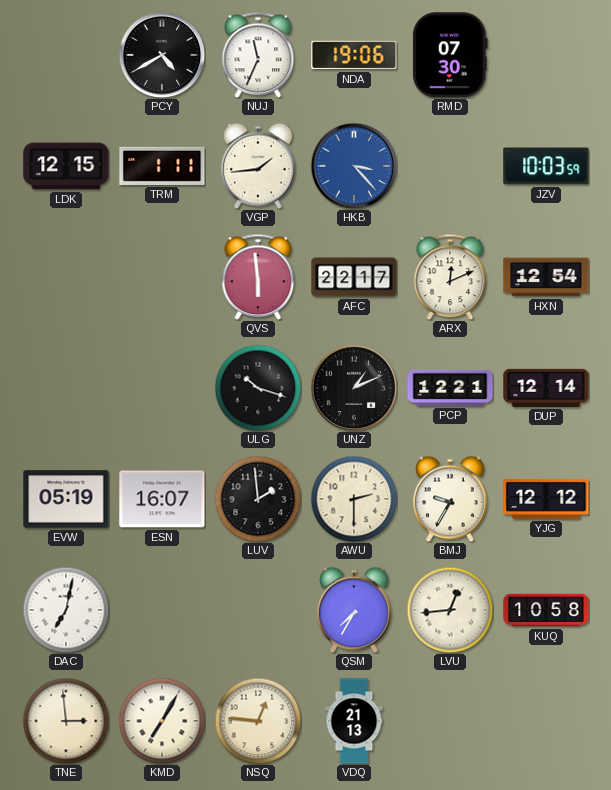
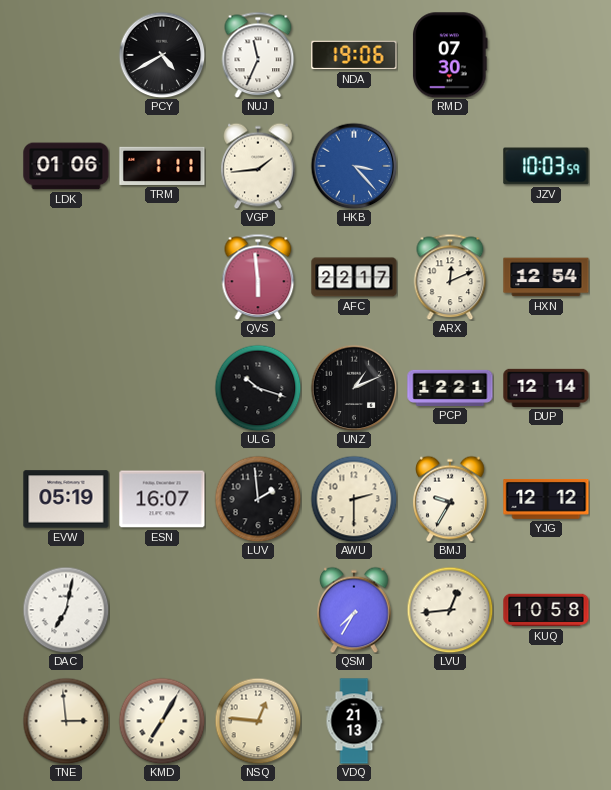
LDK: 12:15 -> 01:06
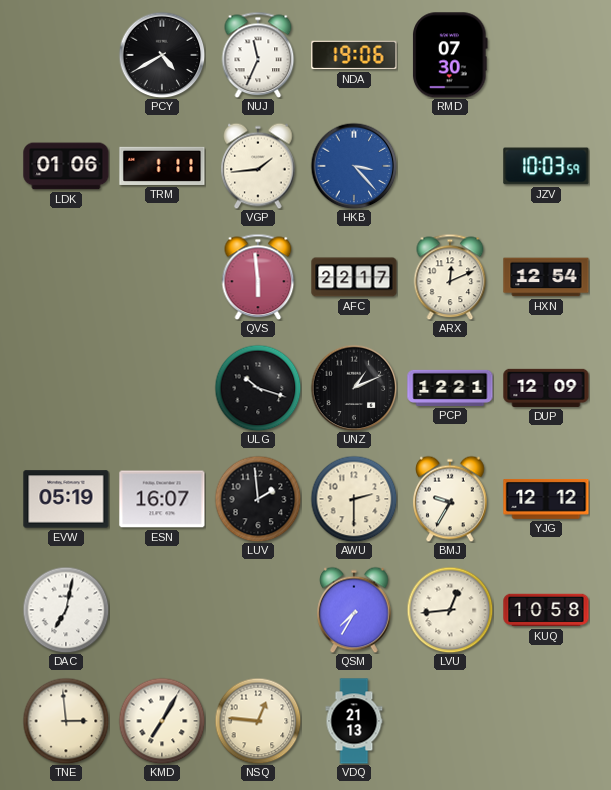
DUP: 12:14 -> 12:09
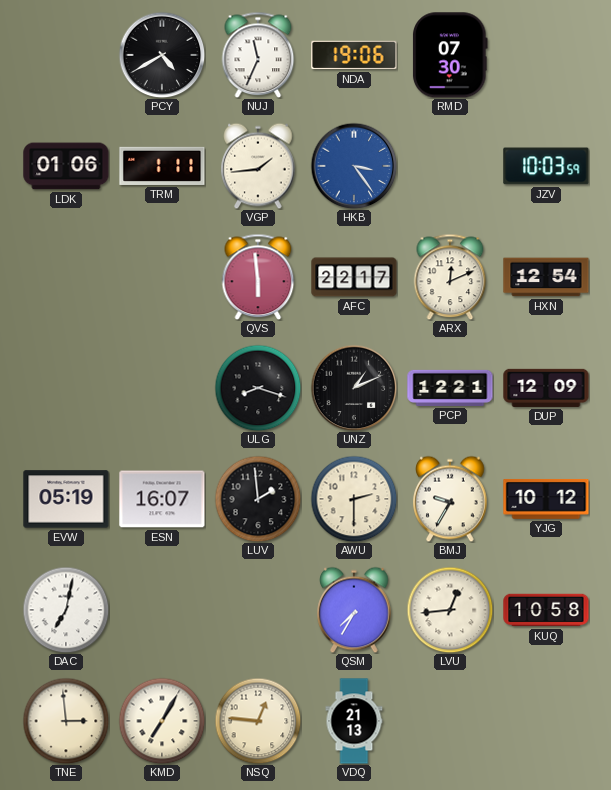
HKB: 3:23 -> 3:24
ULG: 10:18 -> 8:18
YJG: 12:12 -> 10:12
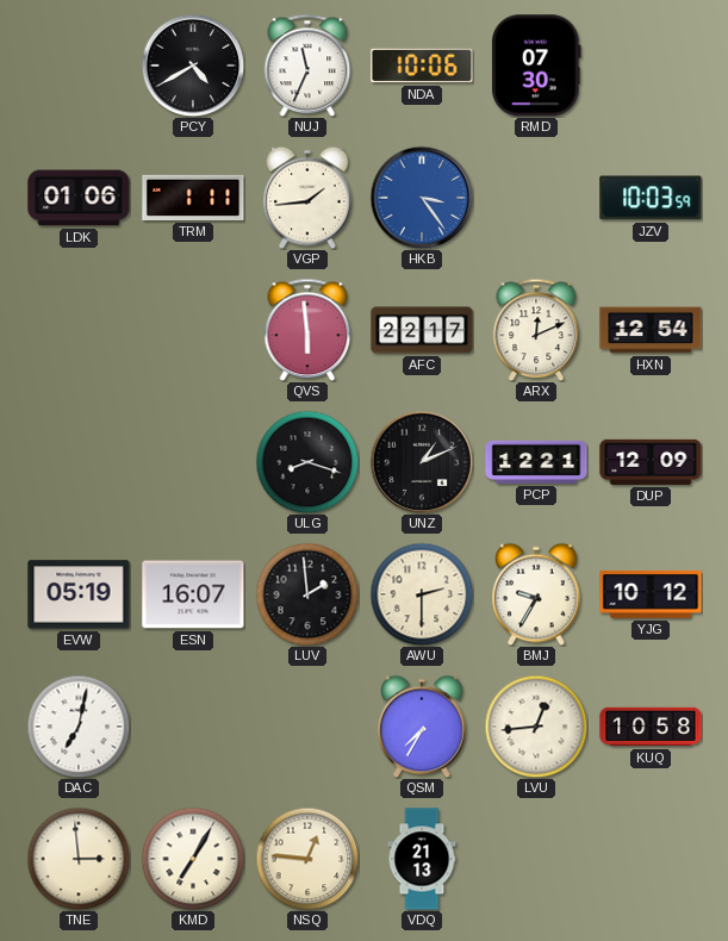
NDA: 19:06 -> 10:06
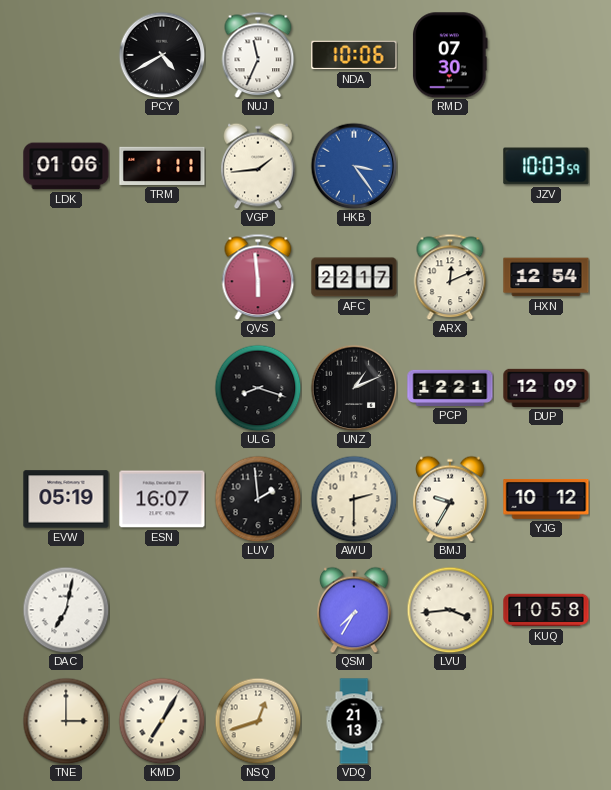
LVU: 12:44 -> 3:44
TNE: 2:59 -> 3:00
NSQ: 12:46 -> 12:42
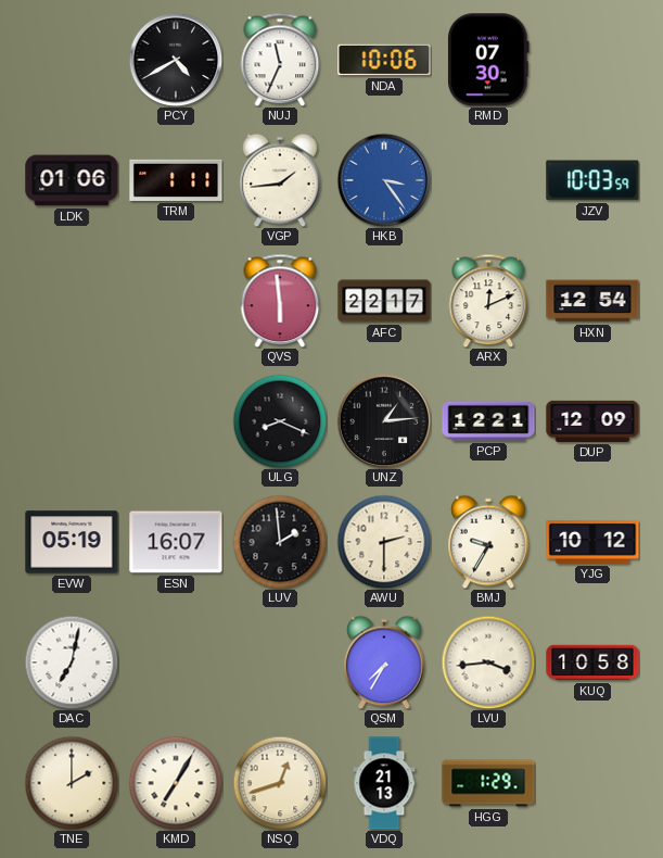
ULG: 8:18 -> 8:19
UNZ: 1:11 -> 1:14
TNE: 3:00 -> 2:00
HGG: none -> 1:29
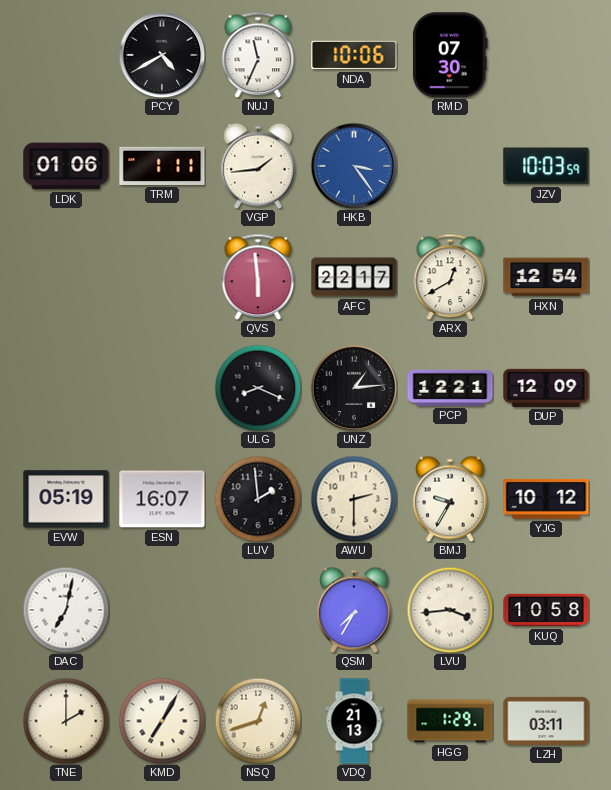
ARX: 12:11 -> 12:40
LZH: none -> 03:11
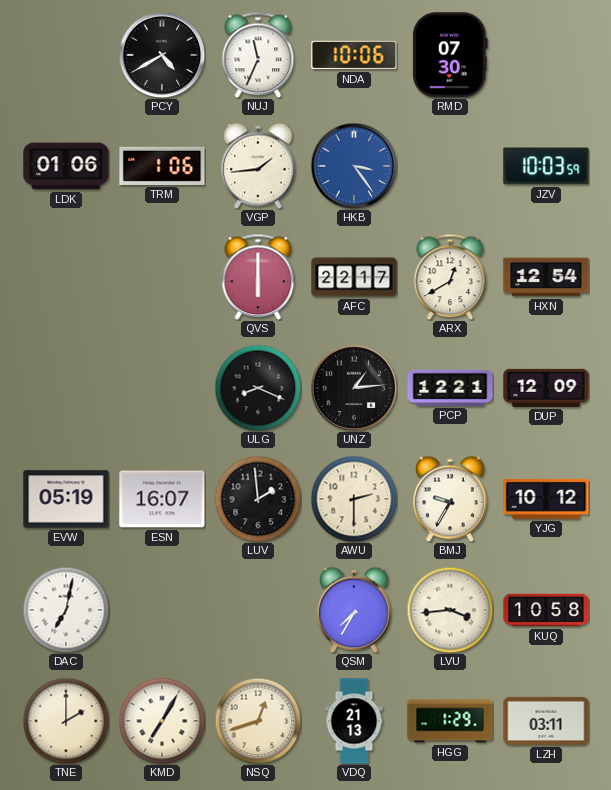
TRM: 1:11 -> 1:06
QVS: 5:59 -> 6:00
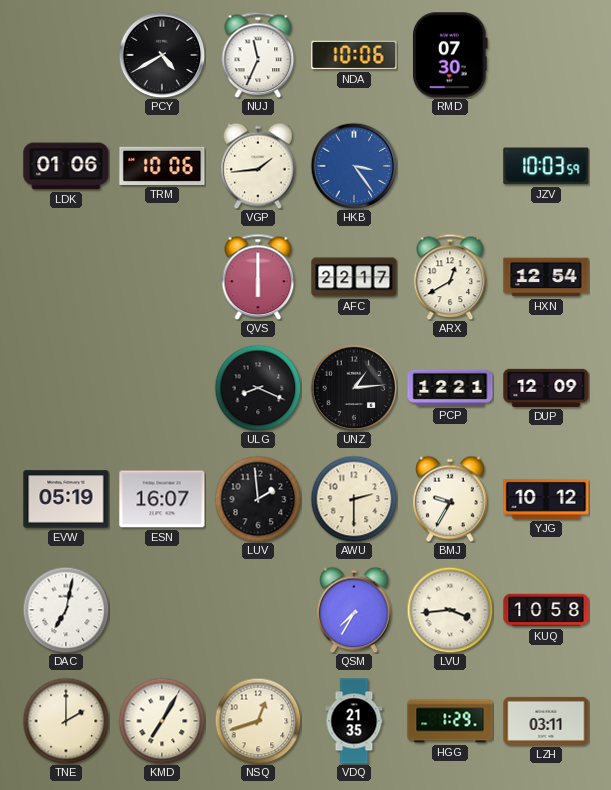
TRM: 1:06 -> 10:06
VDQ: 21:13 -> 21:35
